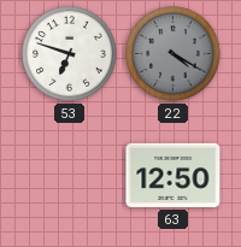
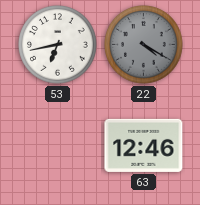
53: 6:48 -> 6:43
63: 12:50 -> 12:46
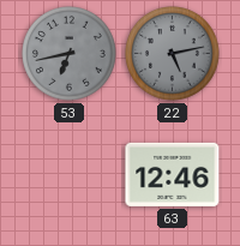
53 dial: white -> grey
22: 4:20 -> 5:13
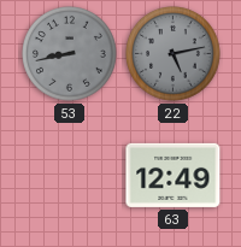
53: 6:43 -> 8:43
63: 12:46 -> 12:49
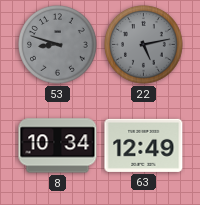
53: 8:43 -> 8:48
8: none -> 10:34
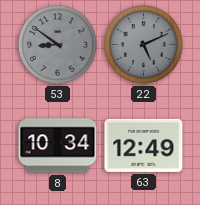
53: 8:48 -> 8:51
22: 5:13 -> 5:11
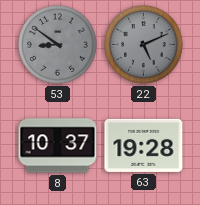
8: 10:34 -> 10:37
63: 12:49 -> 19:28
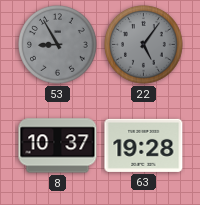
53: 8:51 -> 8:55
22: 5:11 -> 5:06
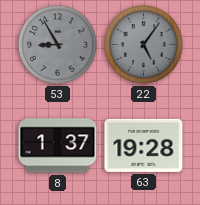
8: 10:37 -> 1:37
